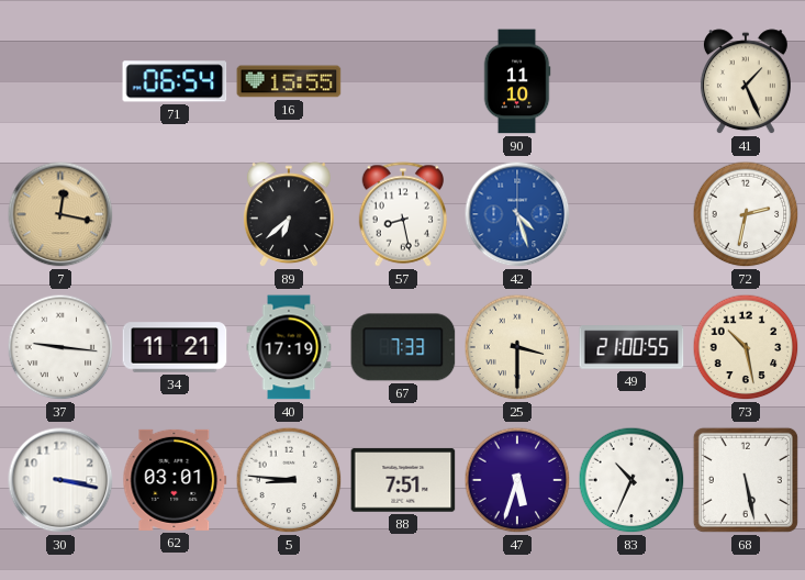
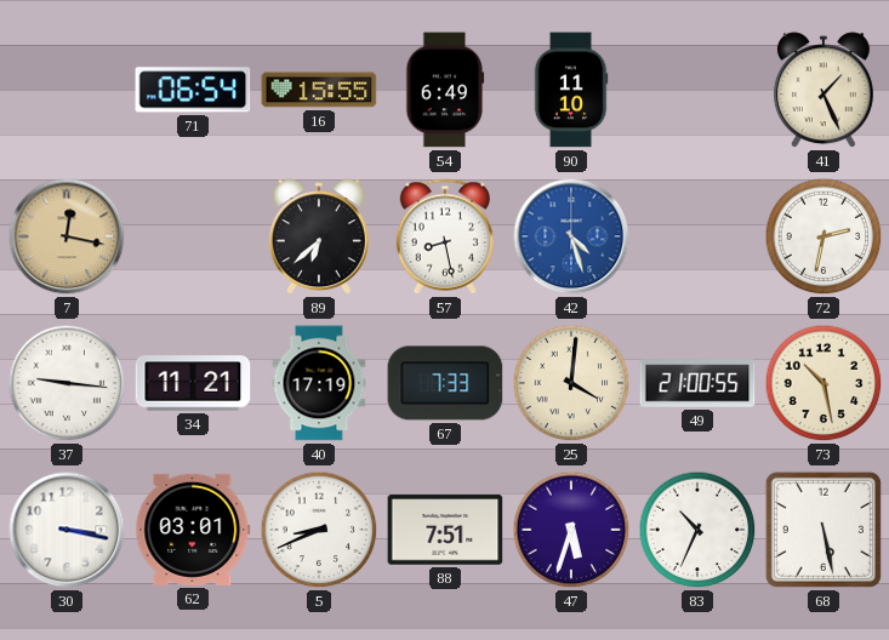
54: none -> 6:49
25: 3:30 -> 4:01
5: 8:46 -> 8:41
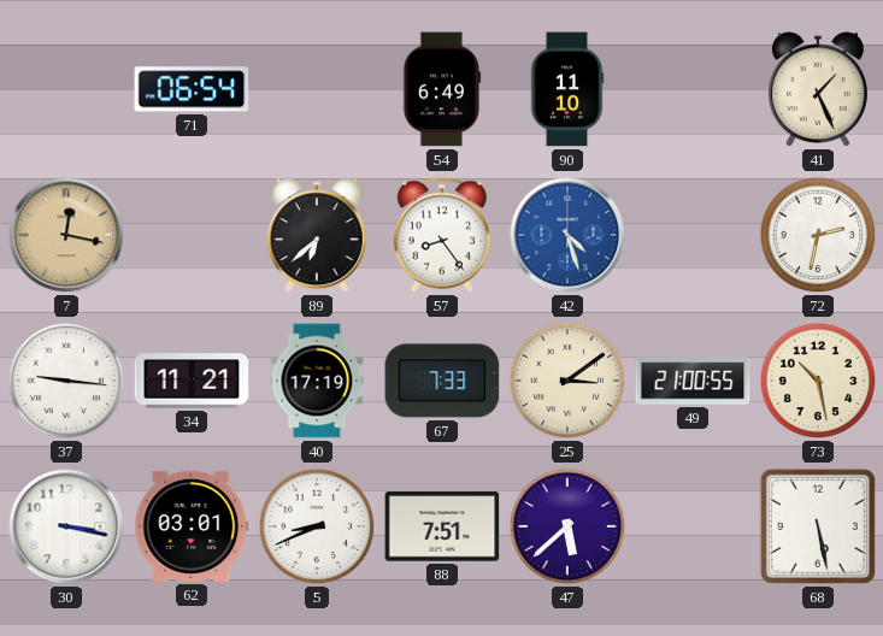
16: 15:55 -> none
57: 8:28 -> 8:24
25: 4:01 -> 3:09
47: 5:33 -> 5:38
83: 10:34 -> none
